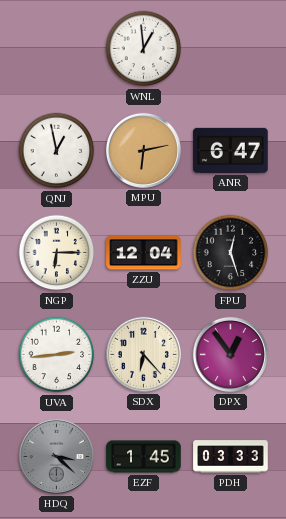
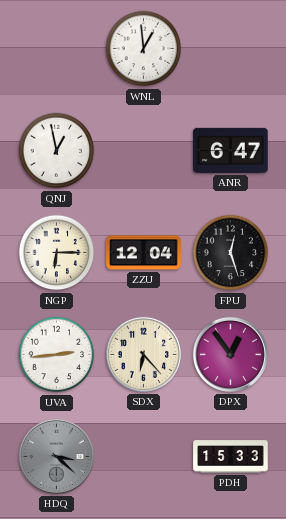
MPU: 6:13 -> none
EZF: 1:45 -> none
PDH: 03:33 -> 15:33
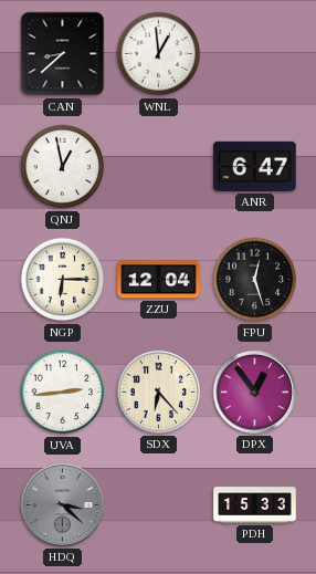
CAN: none -> 8:38
